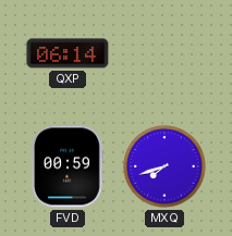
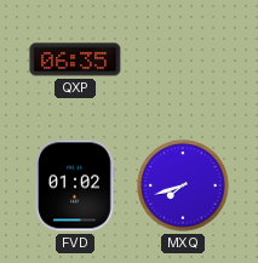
QXP: 06:14 -> 06:35
FVD: 00:59 -> 01:02
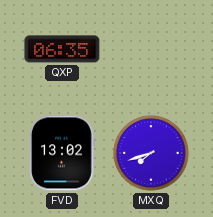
FVD: 01:02 -> 13:02
